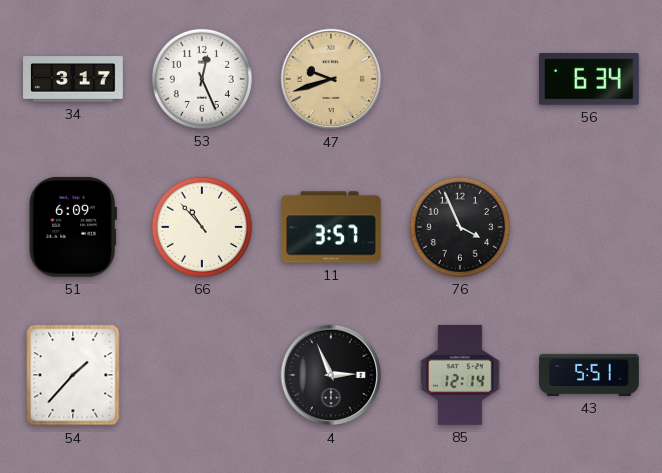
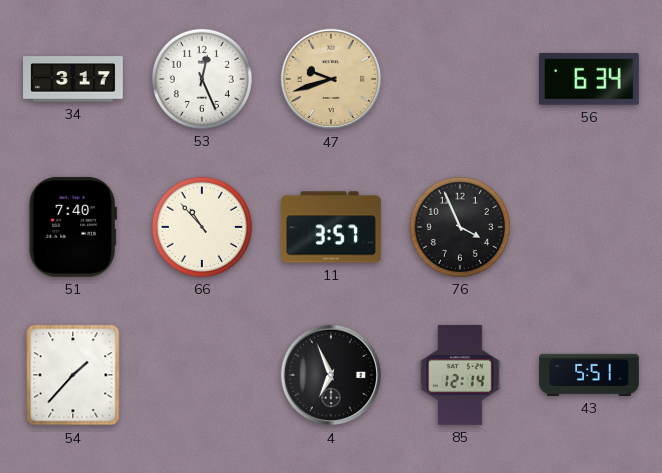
51: 6:09 -> 7:40
4: 2:56 -> 6:56
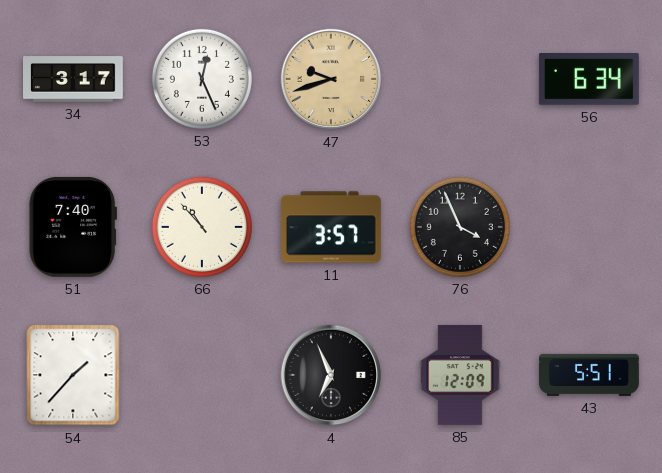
85: 12:14 -> 12:09
